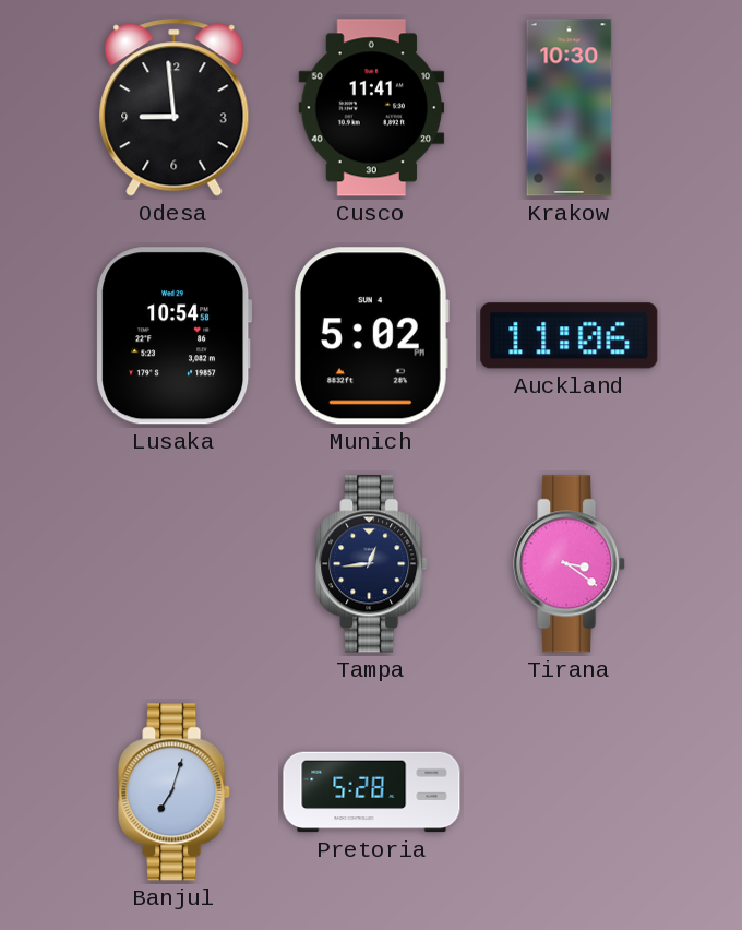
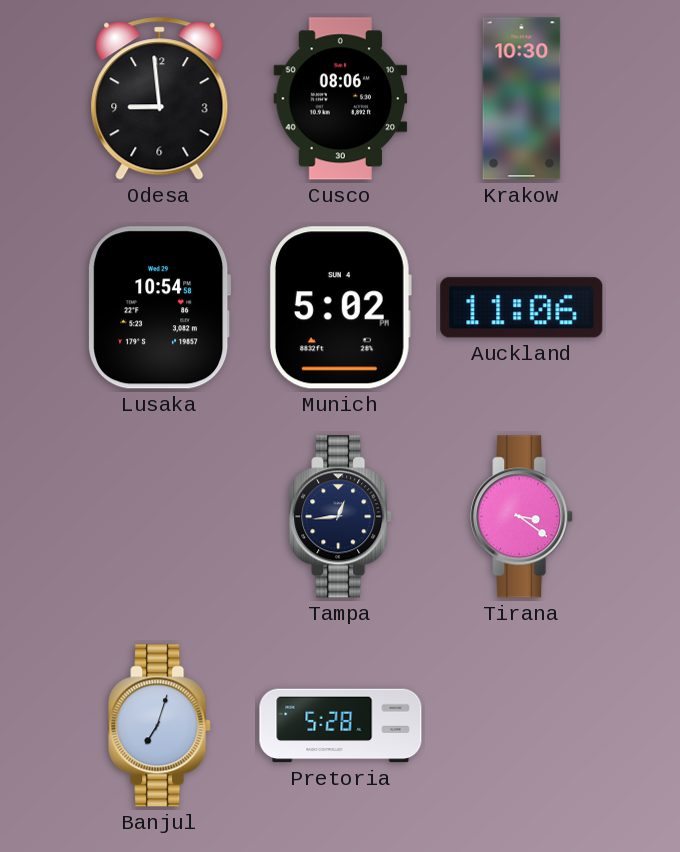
Cusco: 11:41 -> 08:06
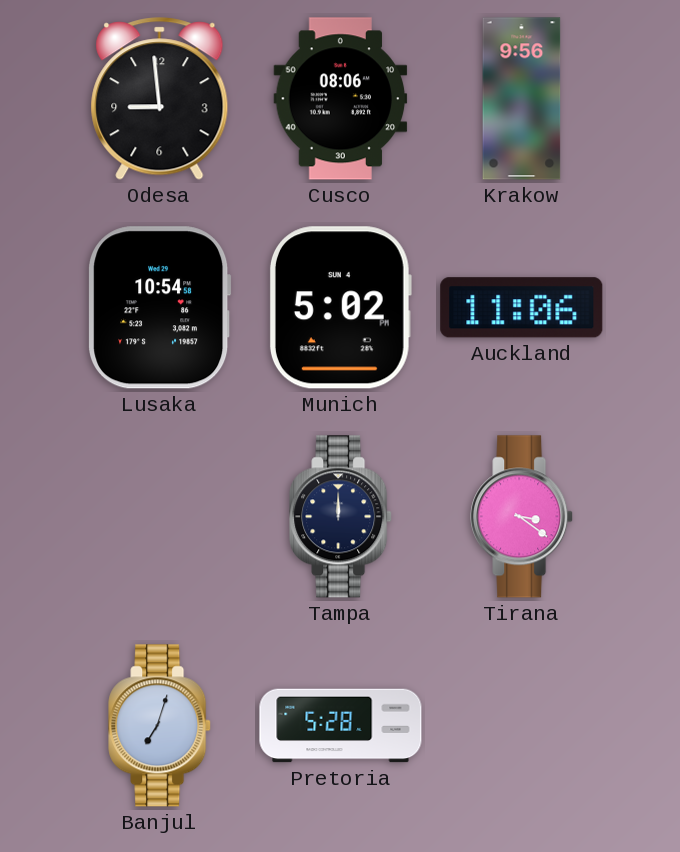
Krakow: 10:30 -> 9:56
Tampa: 12:44 -> 12:00
